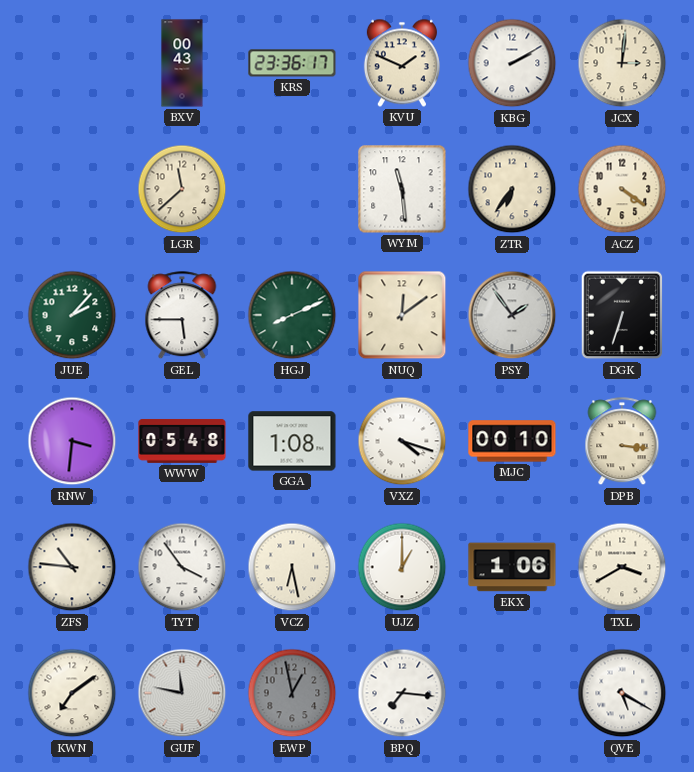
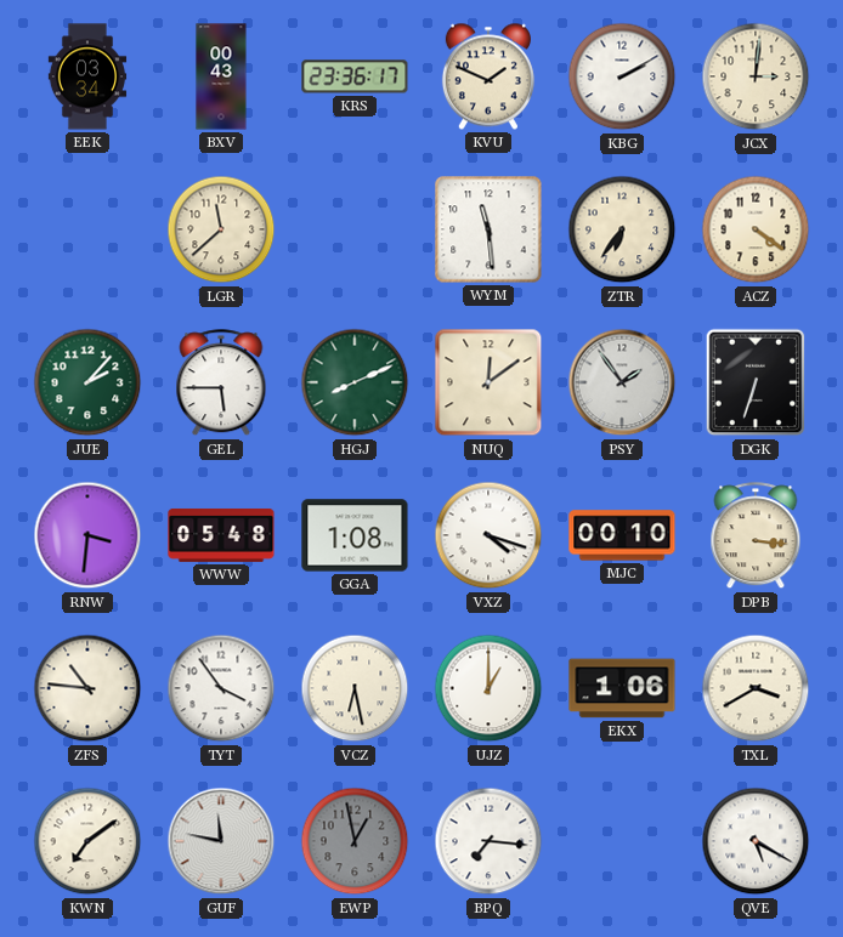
EEK: none -> 03:34
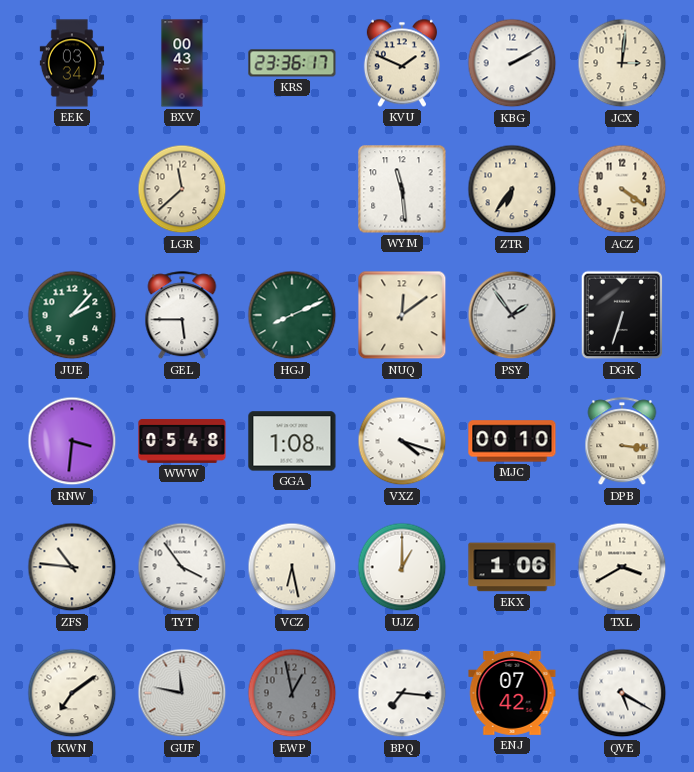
ENJ: none -> 07:42
